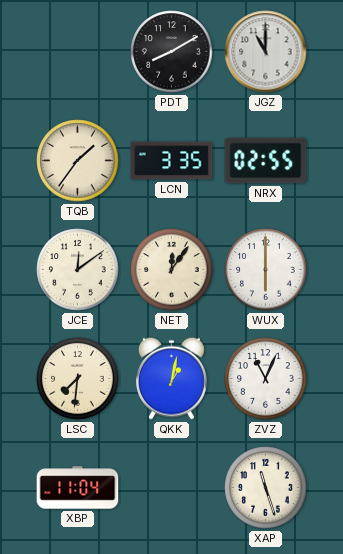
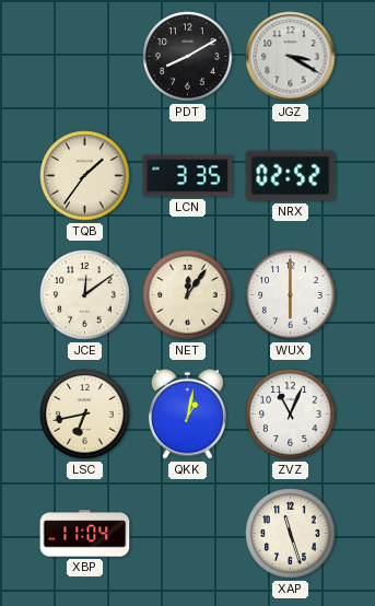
JGZ: 11:00 -> 3:20
NRX: 02:55 -> 02:52
LSC: 7:31 -> 6:43
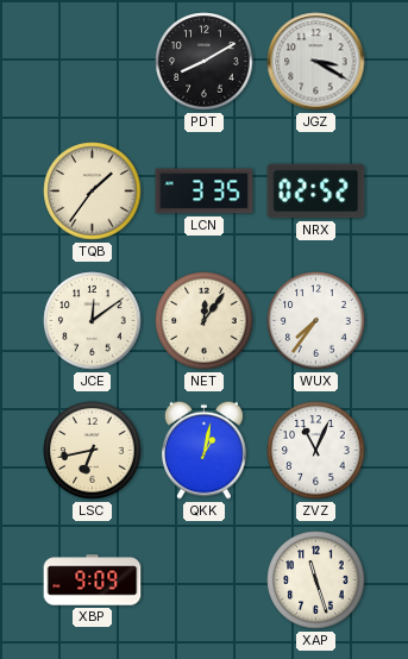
WUX: 6:00 -> 7:36
XBP: 11:04 -> 9:09
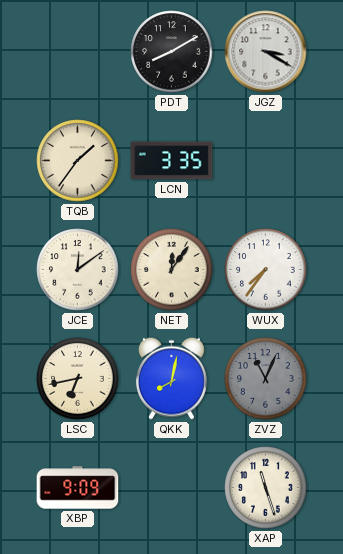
NRX: 02:52 -> none
QKK: 1:02 -> 8:02
ZVZ dial: white -> grey
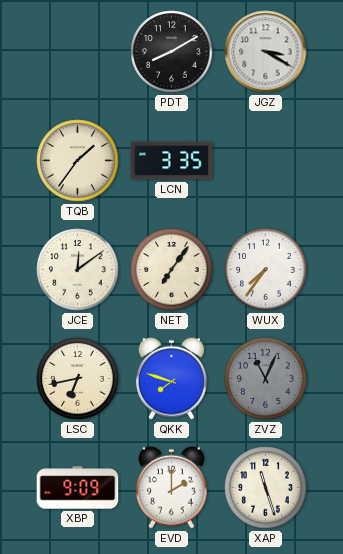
NET: 12:06 -> 7:06
QKK: 8:02 -> 7:48
EVD: none -> 2:00
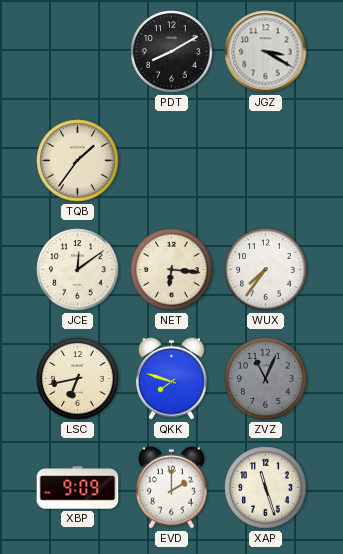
LCN: 3:35 -> none
NET: 7:06 -> 6:16
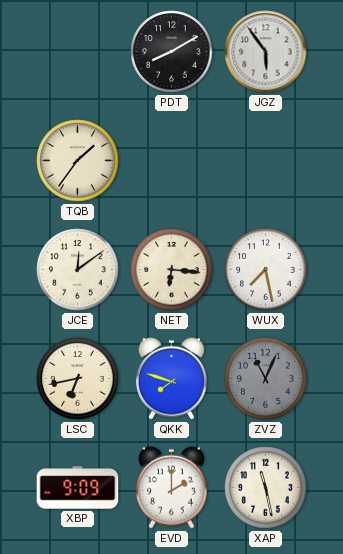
JGZ: 3:20 -> 5:54
WUX: 7:36 -> 7:28
XAP: 11:27 -> 11:28
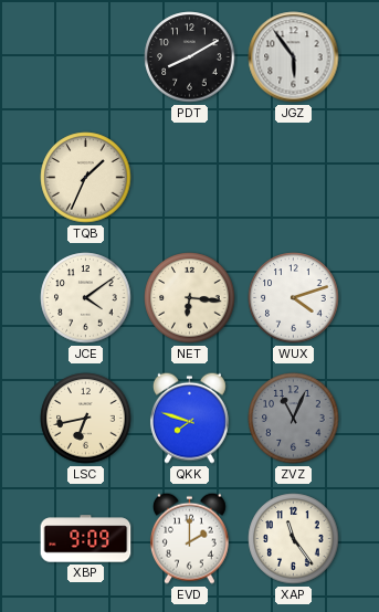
TQB: 1:36 -> 1:34
JCE: 12:09 -> 4:09
WUX: 7:28 -> 4:12
XAP: 11:28 -> 11:24
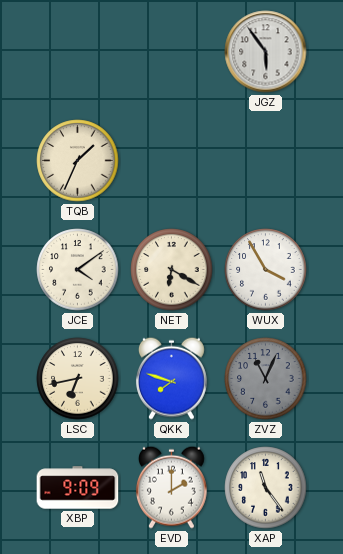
PDT: 8:10 -> none
NET: 6:16 -> 6:20
WUX: 4:12 -> 3:55
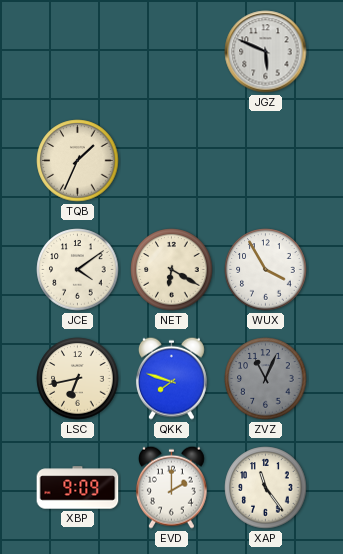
JGZ: 5:54 -> 5:49
